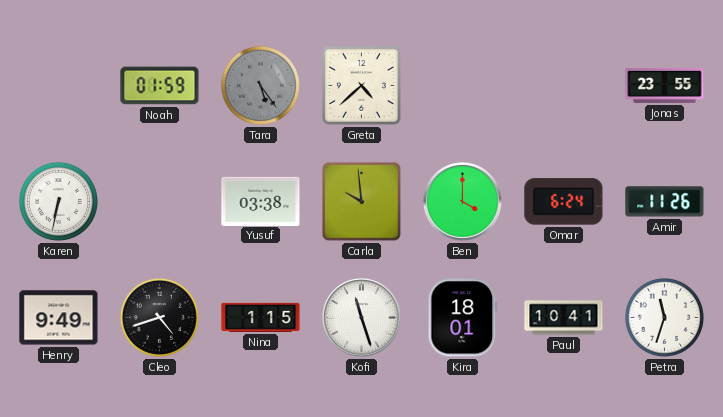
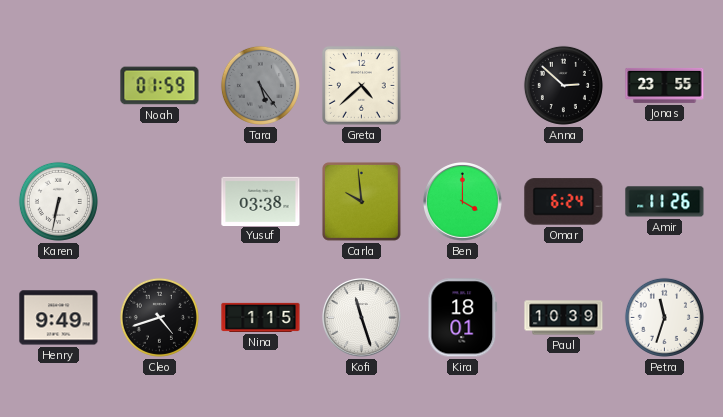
Anna: none -> 2:52
Paul: 10:41 -> 10:39
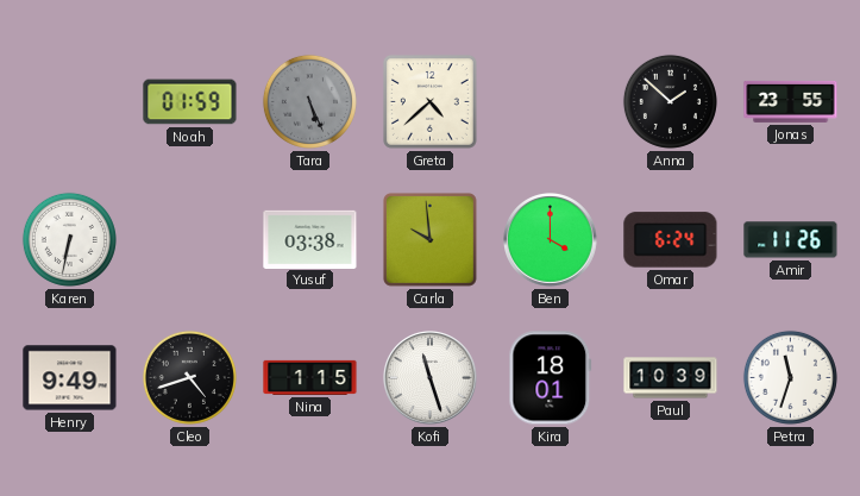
Tara: 5:24 -> 5:26
Anna: 2:52 -> 1:52
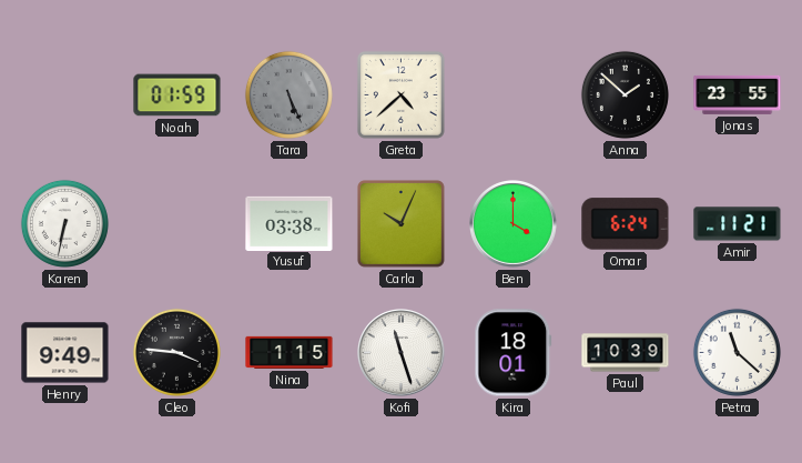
Carla: 9:59 -> 10:04
Amir: 11:26 -> 11:21
Cleo: 4:42 -> 3:46
Petra: 11:33 -> 11:22
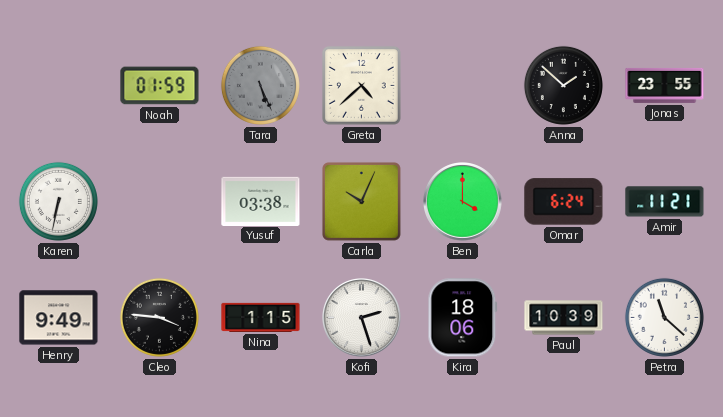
Kofi: 11:27 -> 2:27
Kira: 18:01 -> 18:06
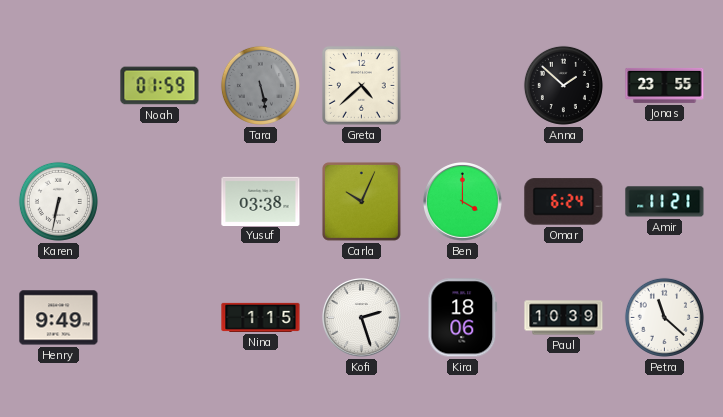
Tara: 5:26 -> 5:28
Cleo: 3:46 -> none
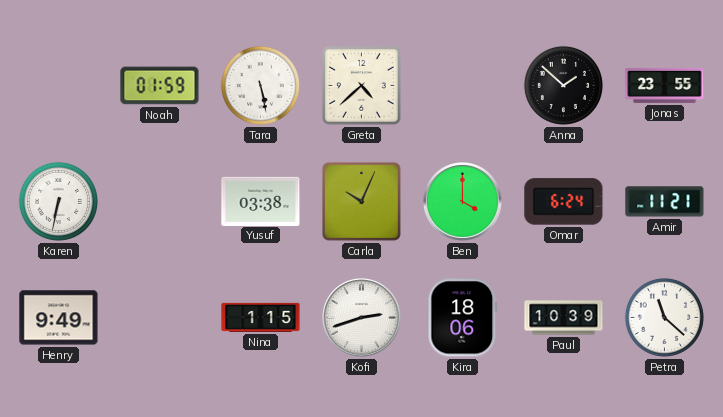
Tara dial: grey -> white
Kofi: 2:27 -> 2:42
